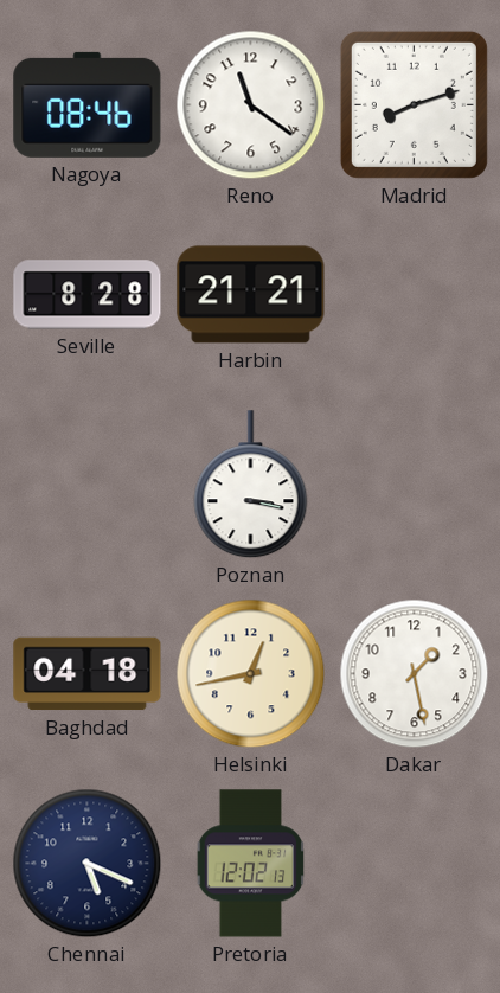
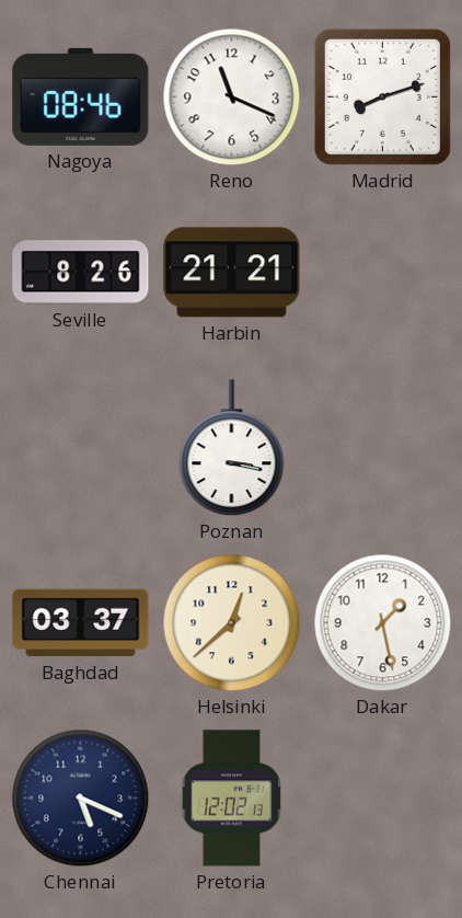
Reno: 11:21 -> 11:19
Seville: 8:28 -> 8:26
Baghdad: 04:18 -> 03:37
Helsinki: 12:43 -> 12:38
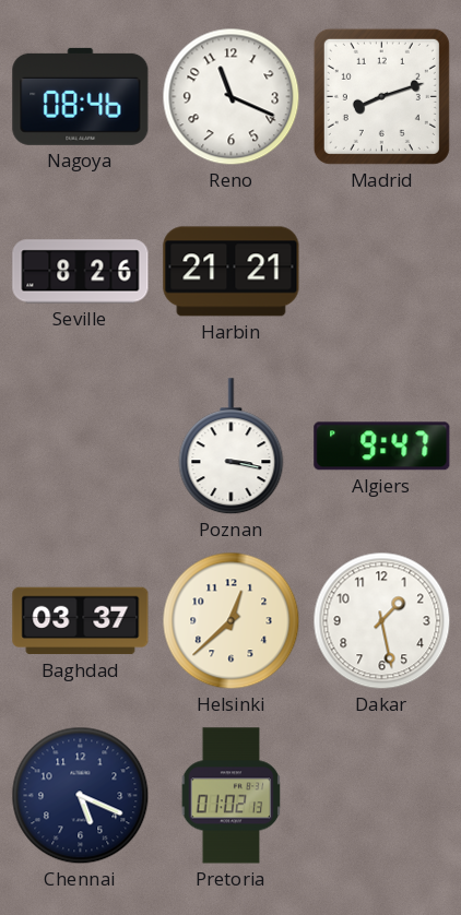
Algiers: none -> 9:47
Pretoria: 12:02 -> 01:02
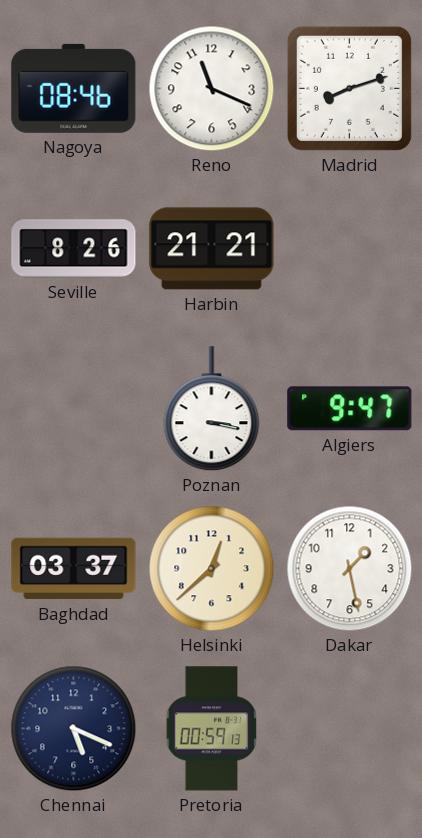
Pretoria: 01:02 -> 00:59
